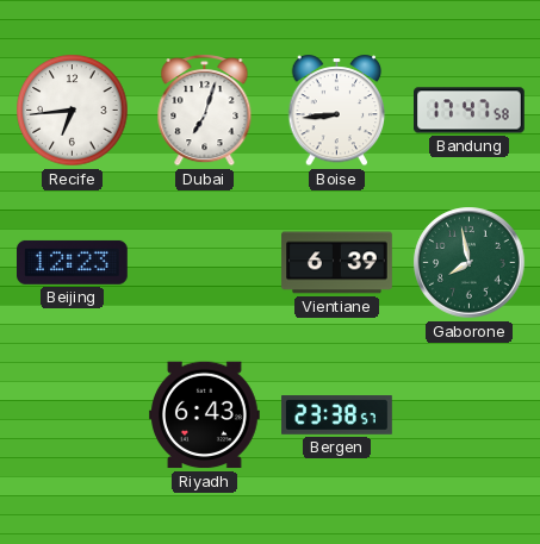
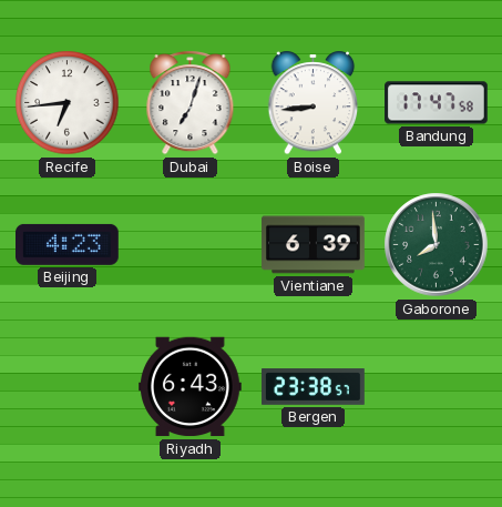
Beijing: 12:23 -> 4:23
Gaborone: 7:58 -> 7:59
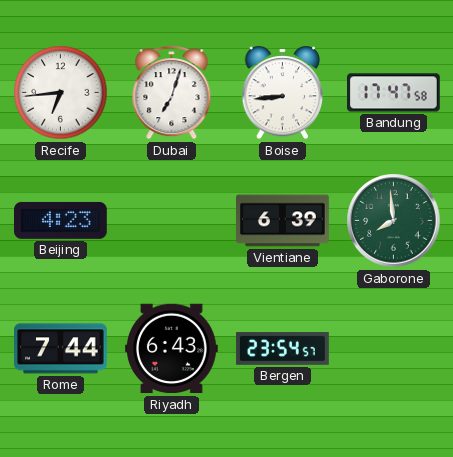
Rome: none -> 7:44
Bergen: 23:38 -> 23:54
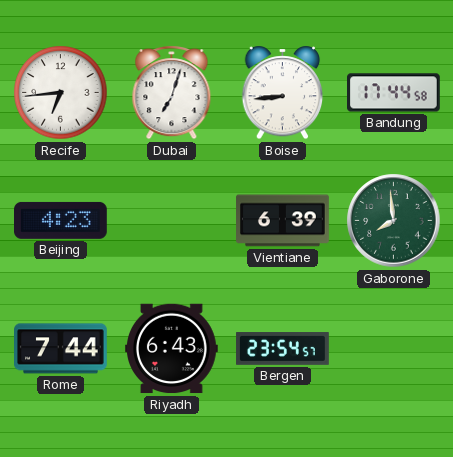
Bandung: 17:47 -> 17:44
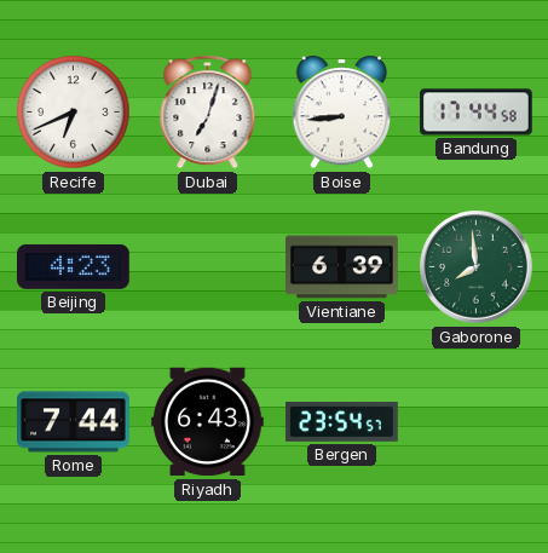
Recife: 6:44 -> 6:41
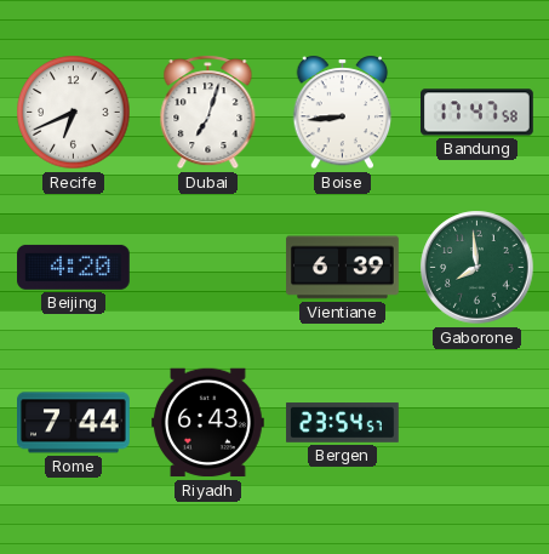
Bandung: 17:44 -> 17:47
Beijing: 4:23 -> 4:20
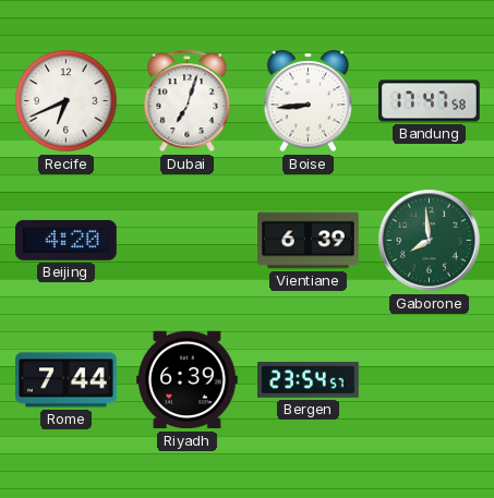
Riyadh: 6:43 -> 6:39
